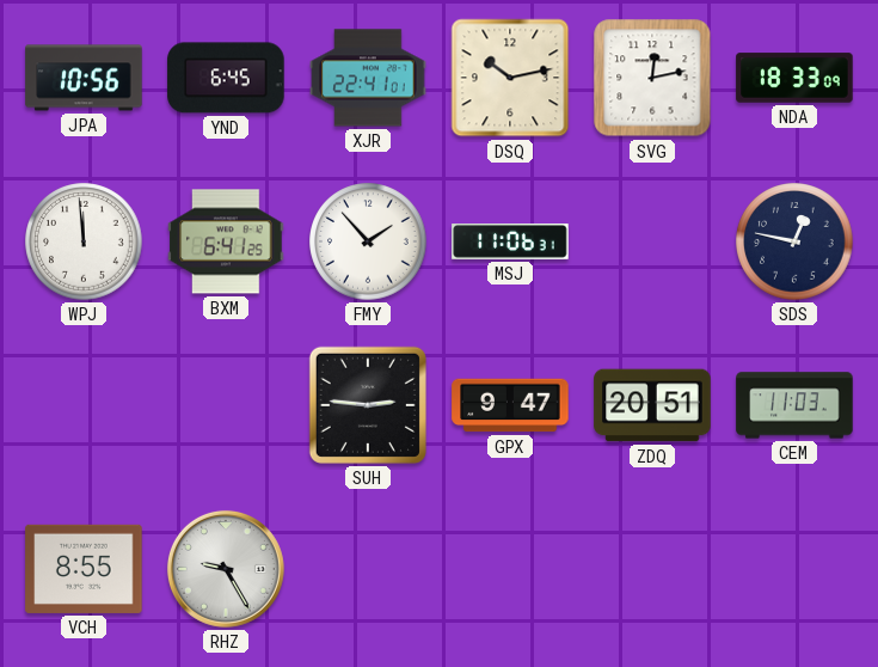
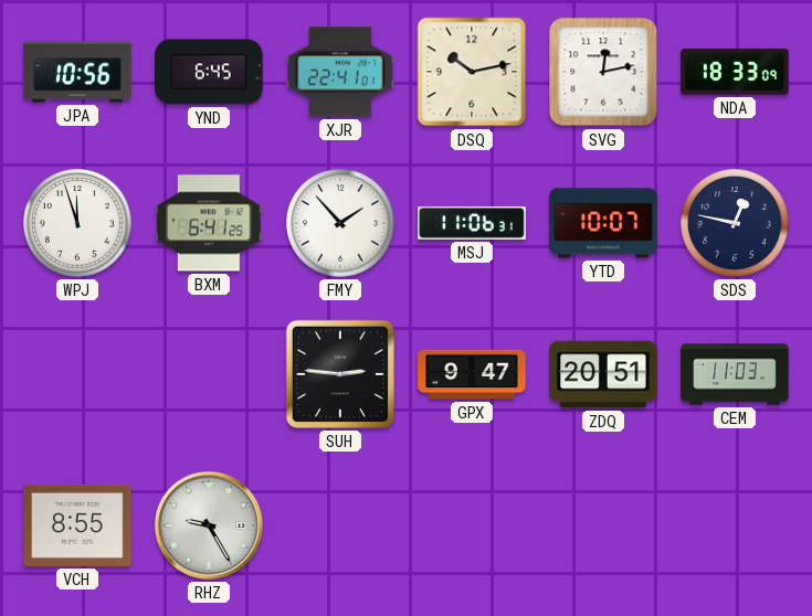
WPJ: 11:59 -> 11:57
YTD: none -> 10:07
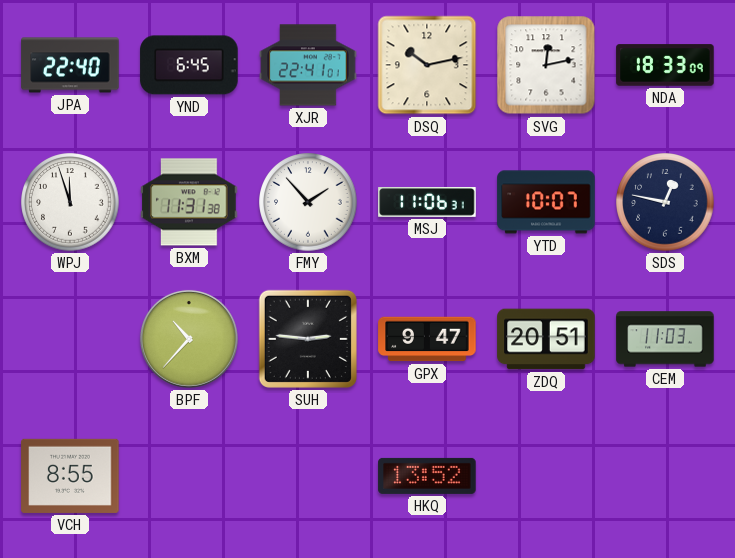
JPA: 10:56 -> 22:40
BXM: 6:41 -> 11:31
BPF: none -> 10:37
RHZ: 9:25 -> none
HKQ: none -> 13:52
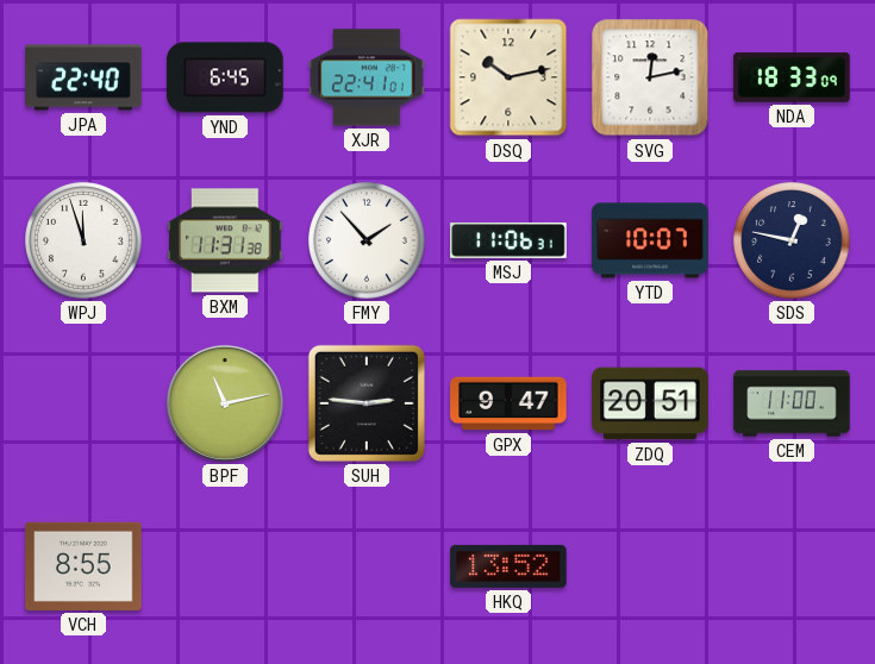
BPF: 10:37 -> 11:13
CEM: 11:03 -> 11:00
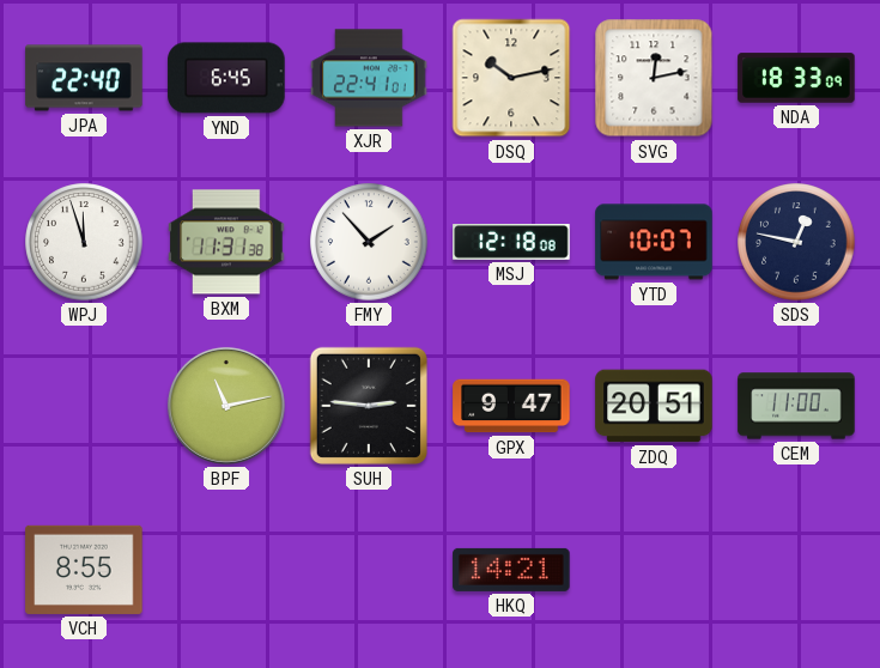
MSJ: 11:06 -> 12:18
HKQ: 13:52 -> 14:21
